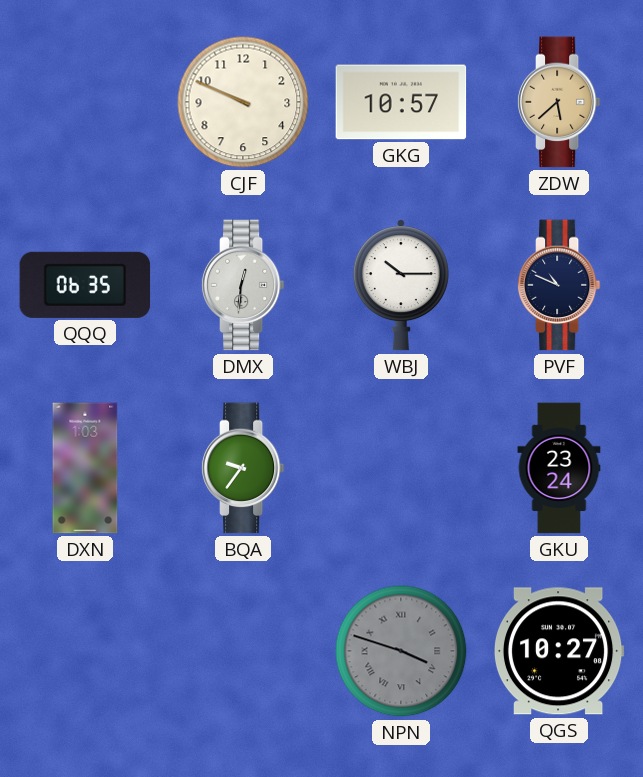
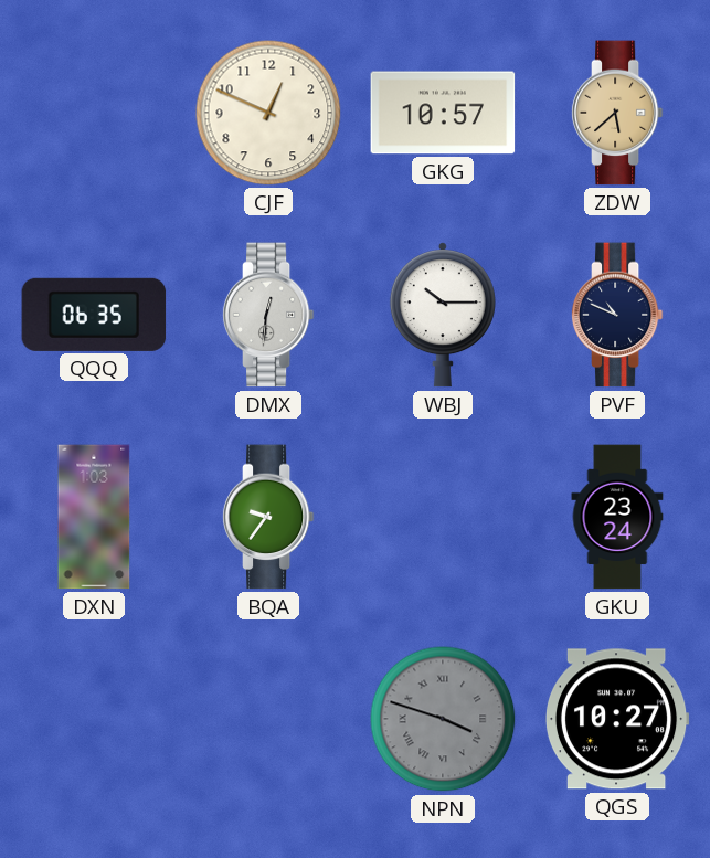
CJF: 9:49 -> 12:49
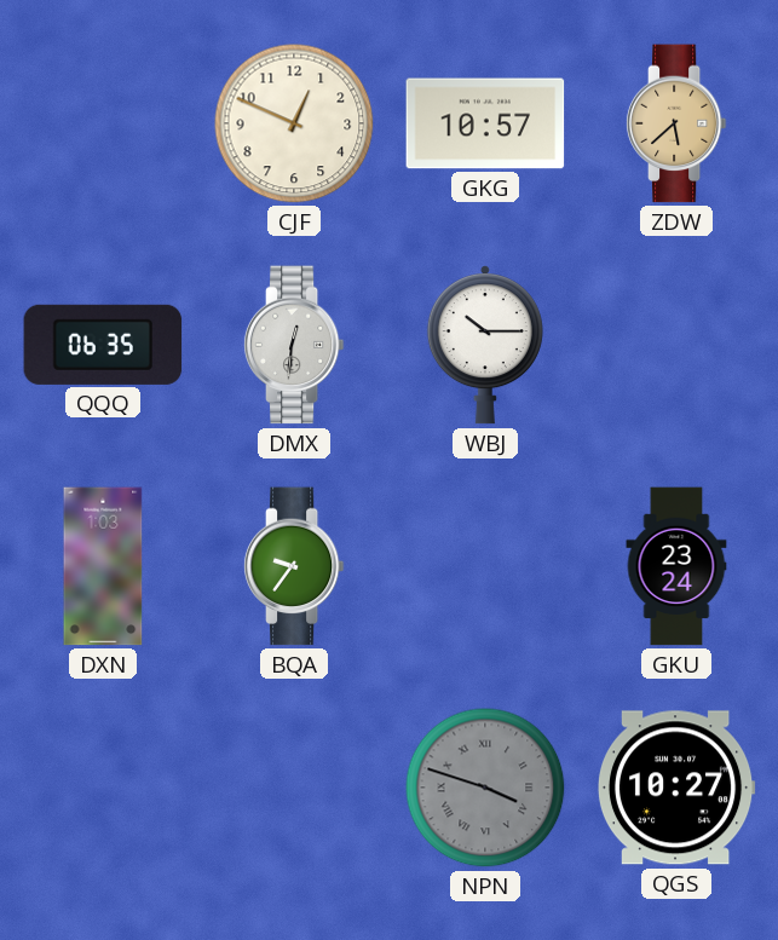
PVF: 10:49 -> none
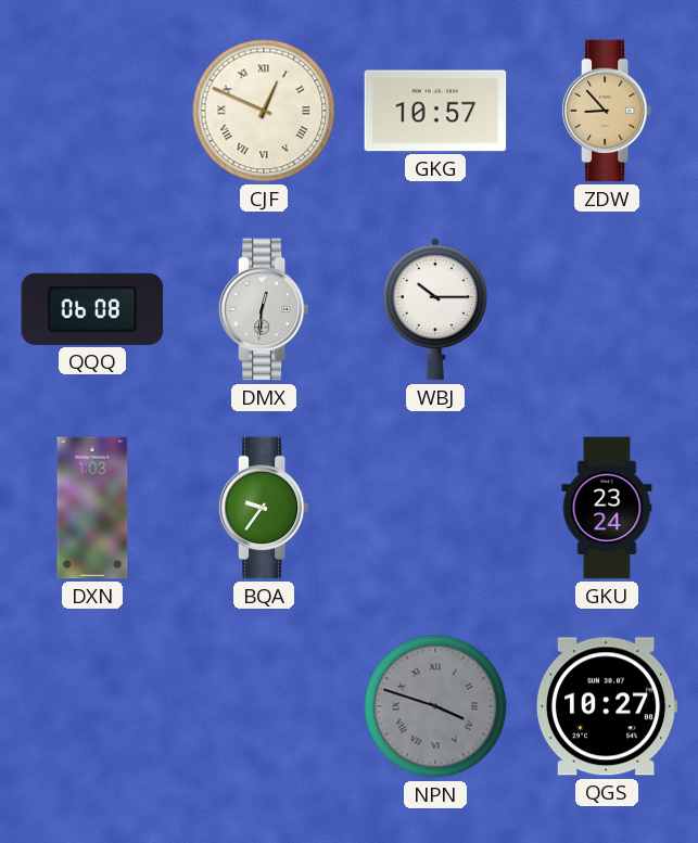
CJF numerals: Arabic -> Roman
ZDW: 5:38 -> 8:53
QQQ: 06:35 -> 06:08
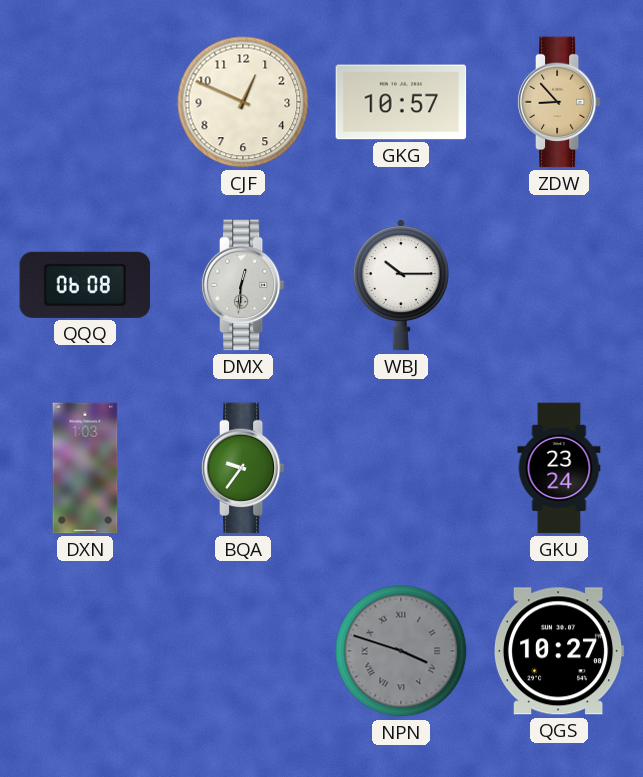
CJF numerals: Roman -> Arabic
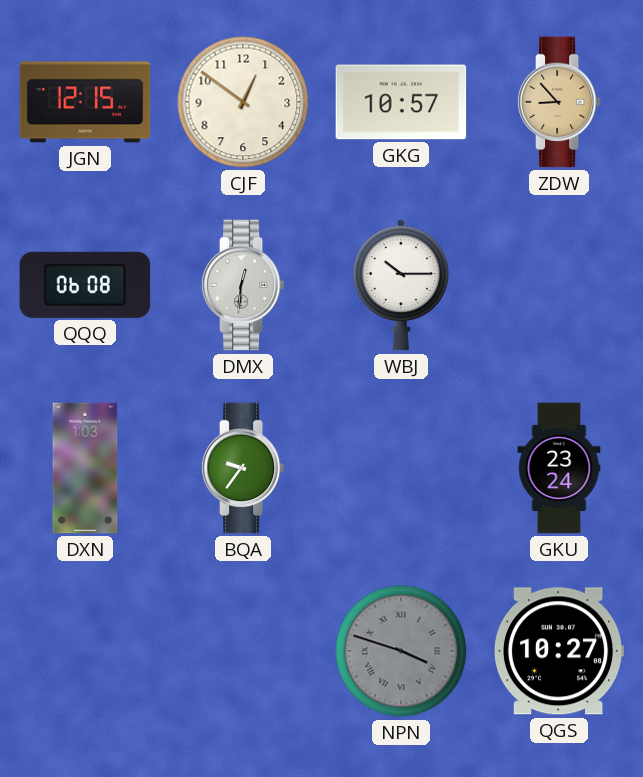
JGN: none -> 12:15
CJF: 12:49 -> 12:51
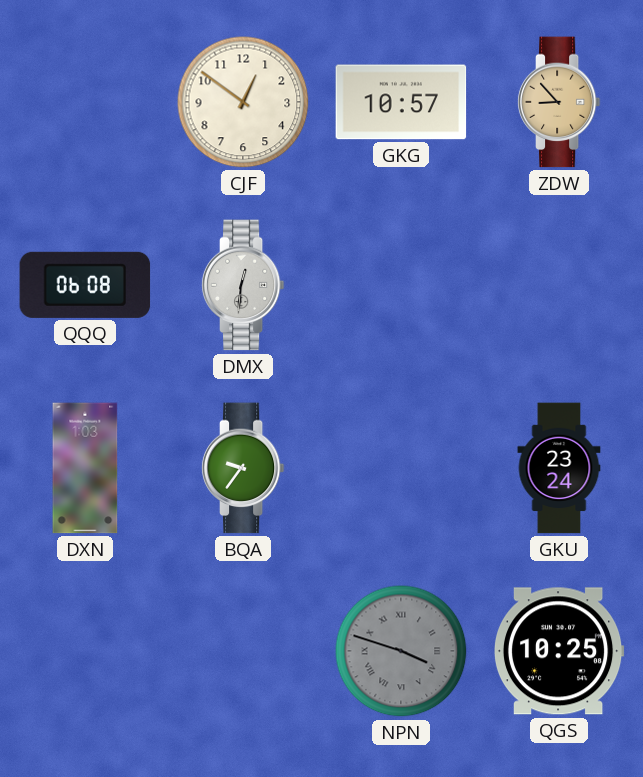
JGN: 12:15 -> none
WBJ: 10:15 -> none
QGS: 10:27 -> 10:25
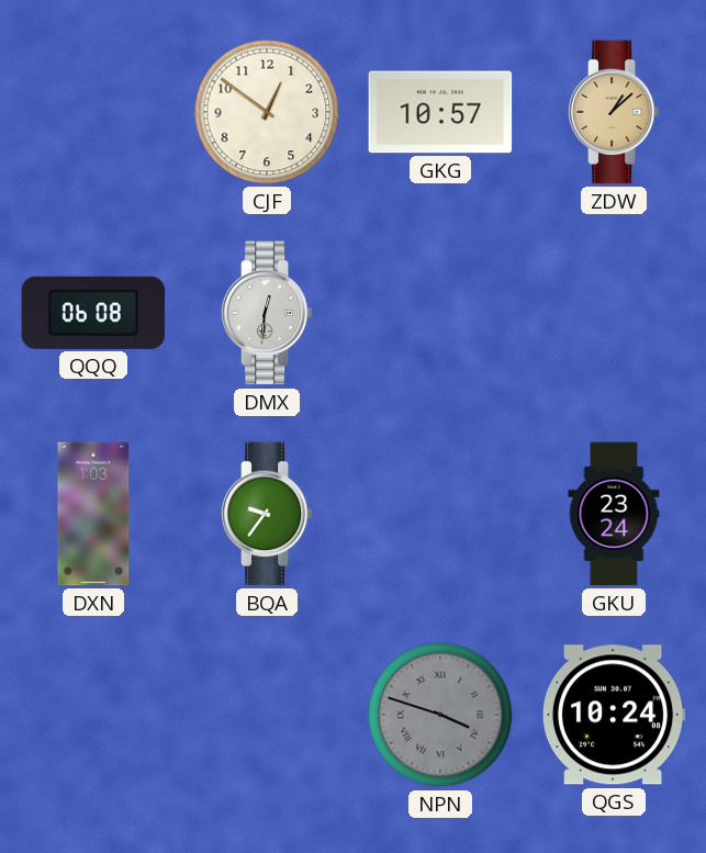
ZDW: 8:53 -> 1:08
QGS: 10:25 -> 10:24
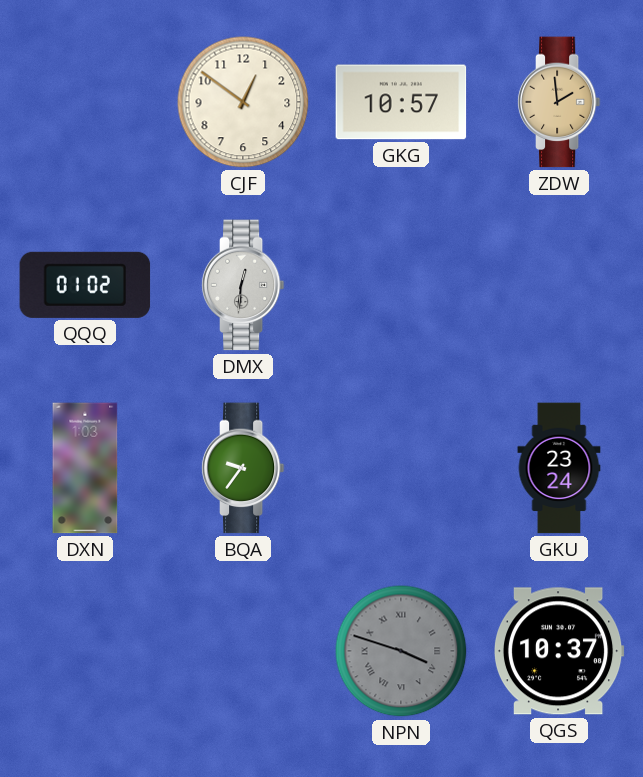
ZDW: 1:08 -> 1:59
QQQ: 06:08 -> 01:02
QGS: 10:24 -> 10:37
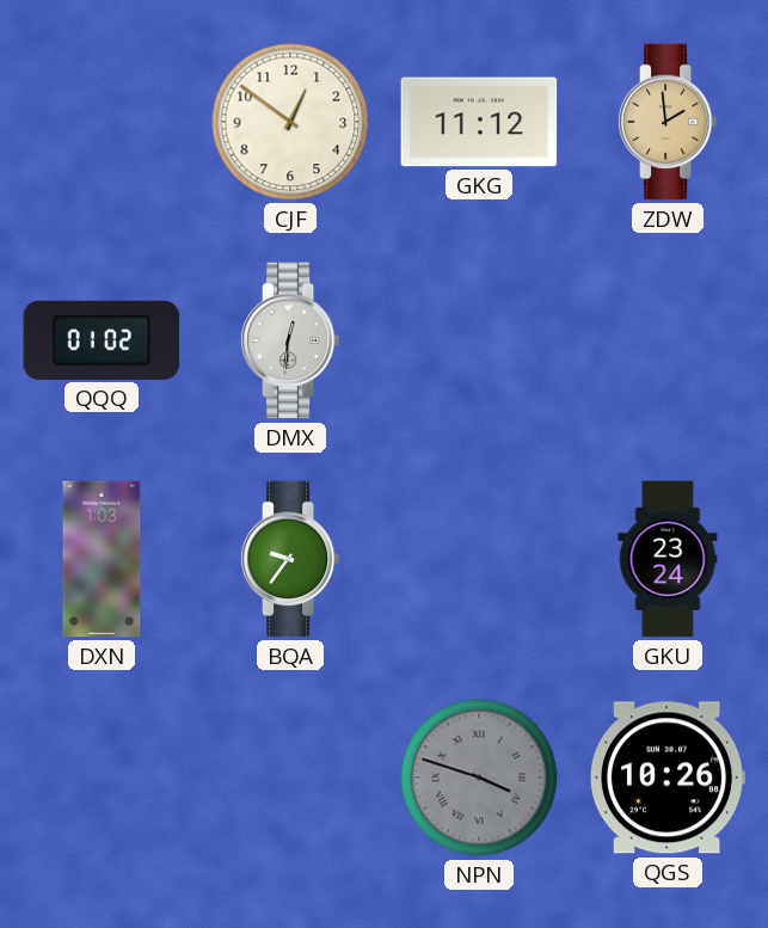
GKG: 10:57 -> 11:12
QGS: 10:37 -> 10:26
